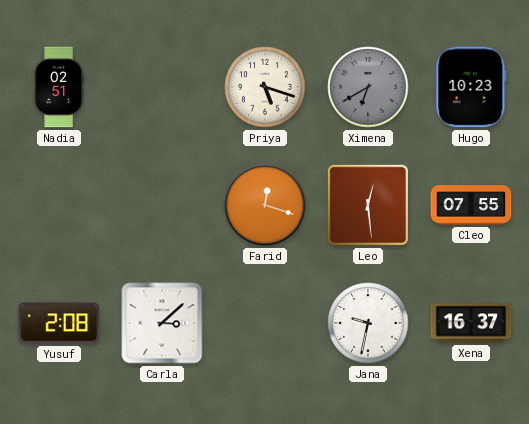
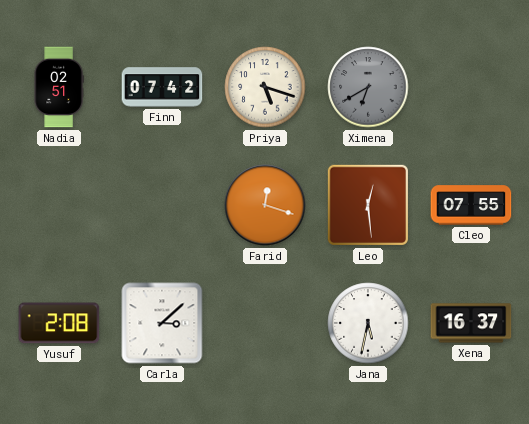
Finn: none -> 07:42
Hugo: 10:23 -> none
Jana: 9:32 -> 5:32
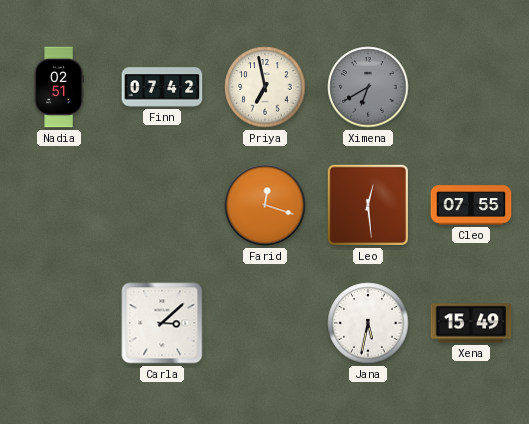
Priya: 5:18 -> 6:58
Yusuf: 2:08 -> none
Xena: 16:37 -> 15:49
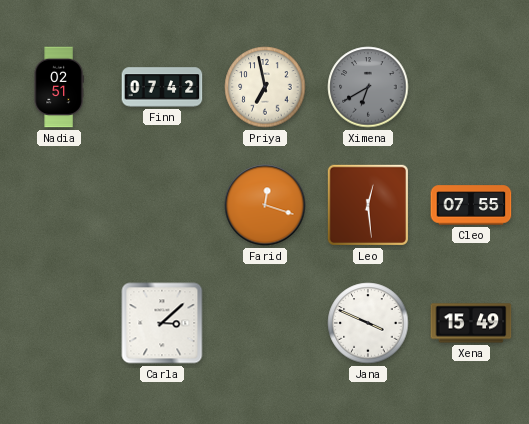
Jana: 5:32 -> 3:49
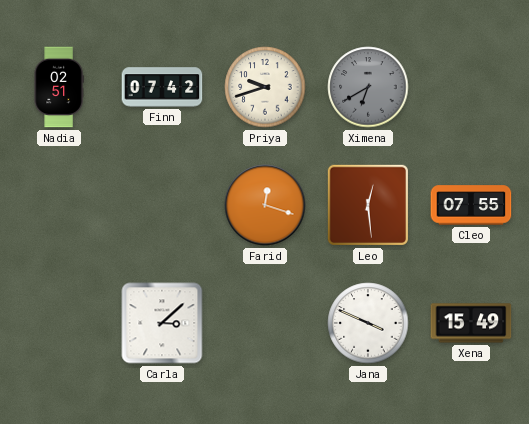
Priya: 6:58 -> 9:42
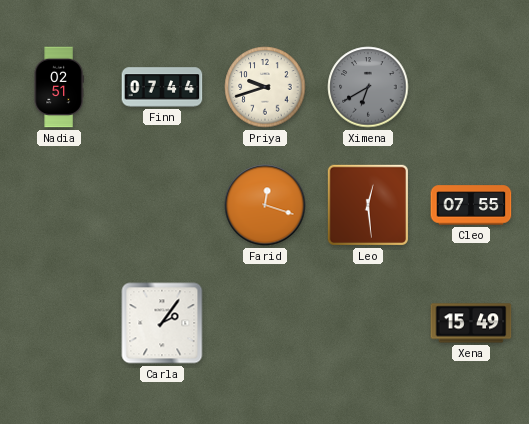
Finn: 07:42 -> 07:44
Carla: 3:08 -> 2:06
Jana: 3:49 -> none
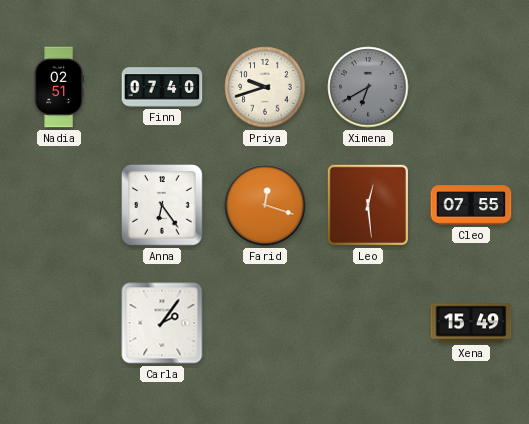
Finn: 07:44 -> 07:40
Anna: none -> 6:24
